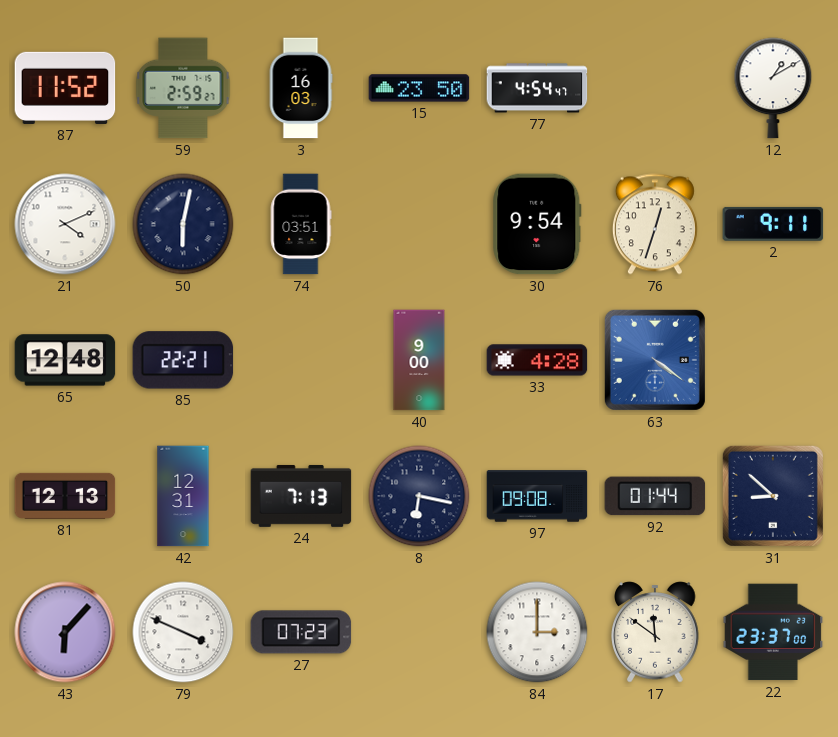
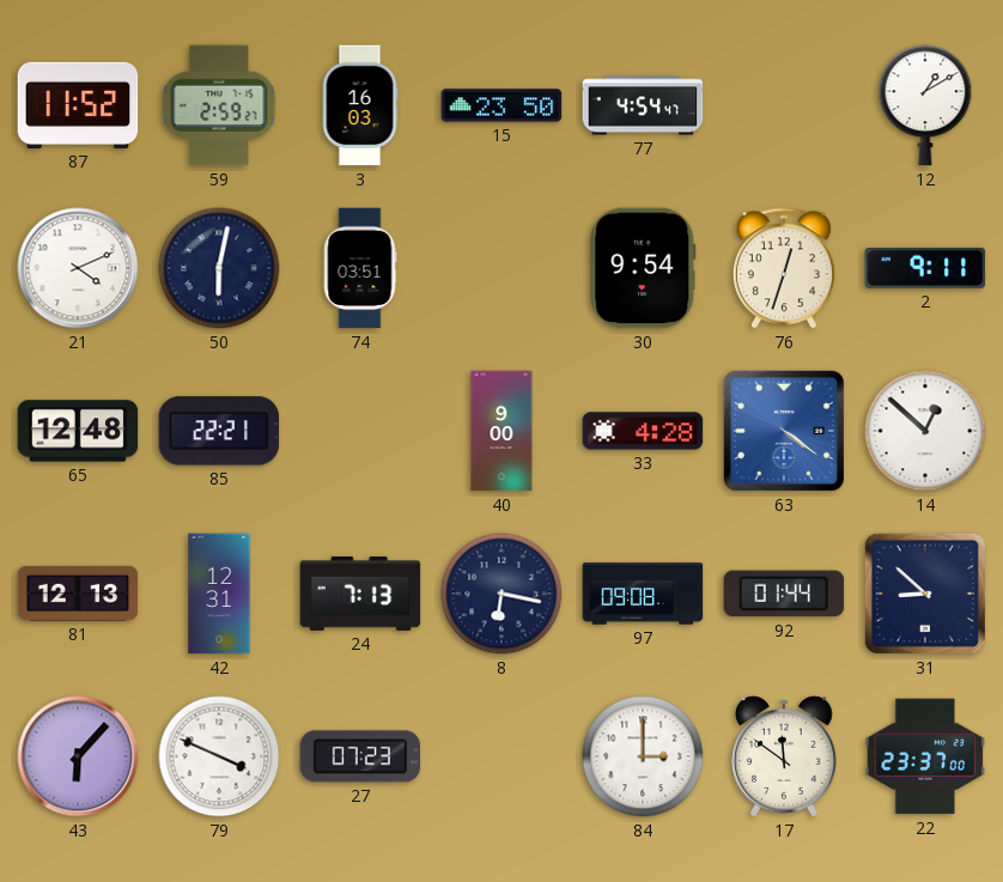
14: none -> 12:52
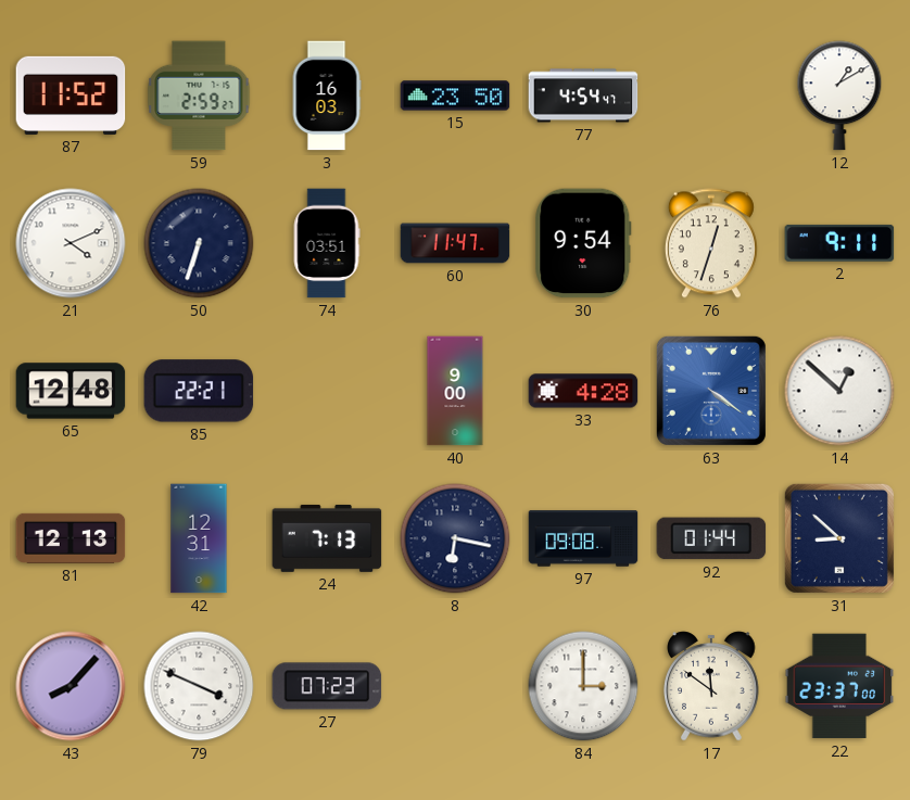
50: 6:02 -> 6:33
60: none -> 11:47
43: 6:07 -> 8:07
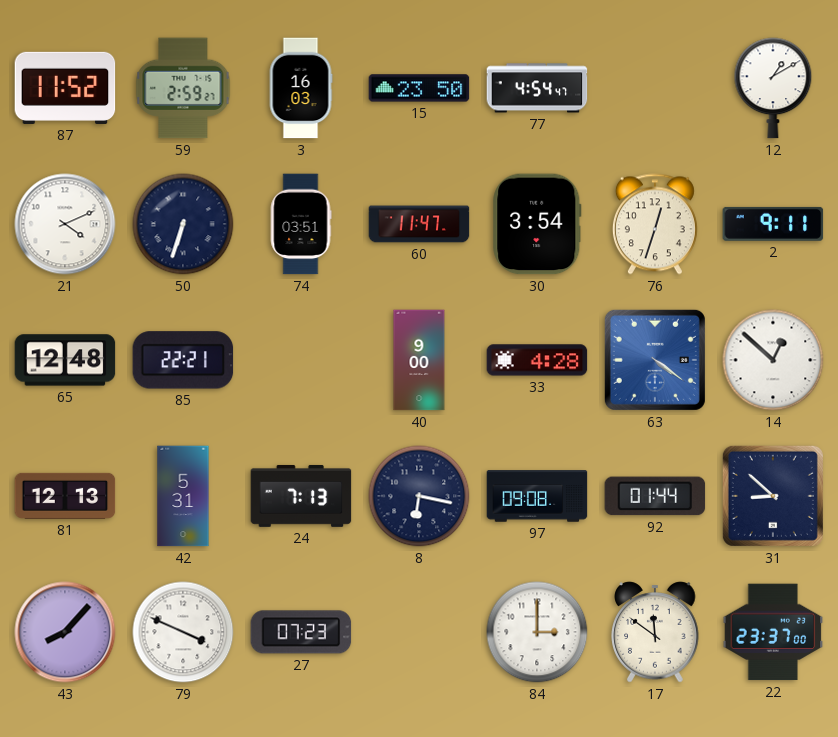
30: 9:54 -> 3:54
42: 12:31 -> 5:31
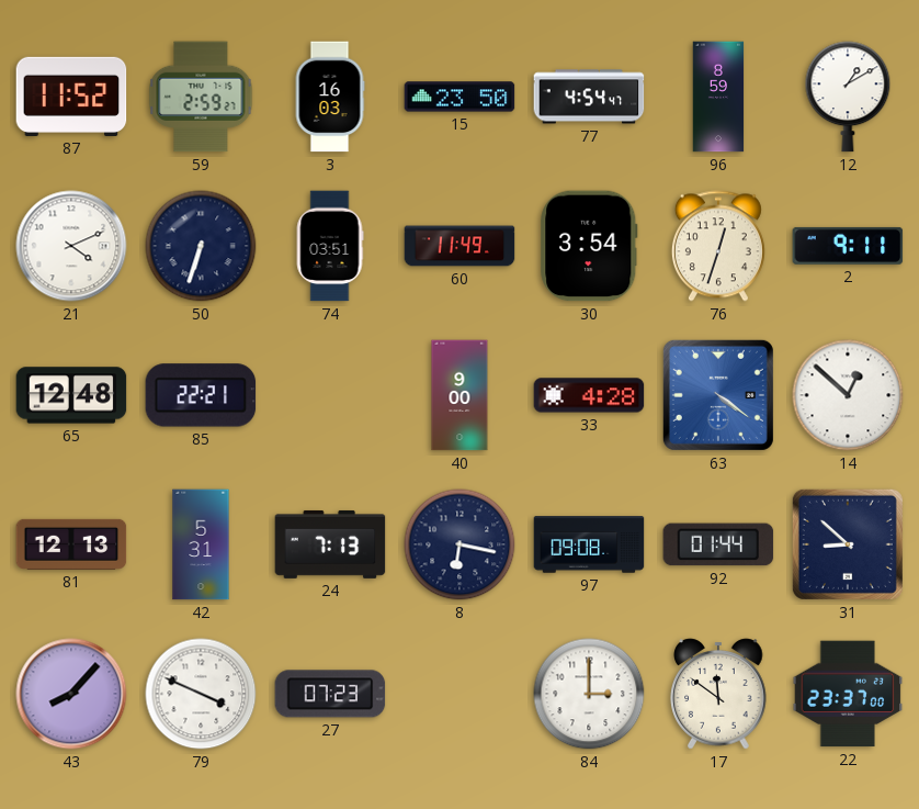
96: none -> 8:59
60: 11:47 -> 11:49
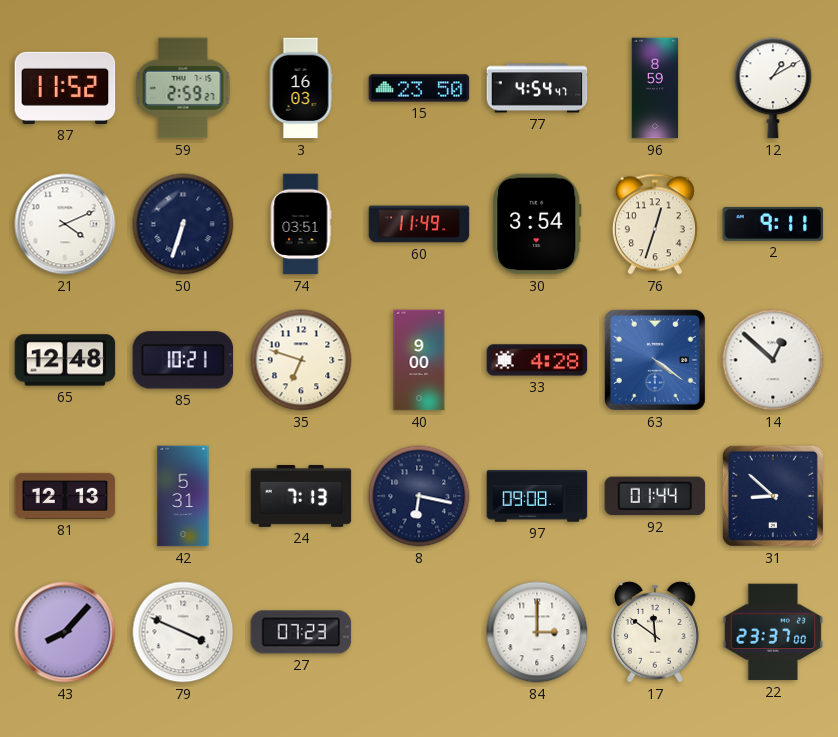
85: 22:21 -> 10:21
35: none -> 6:48
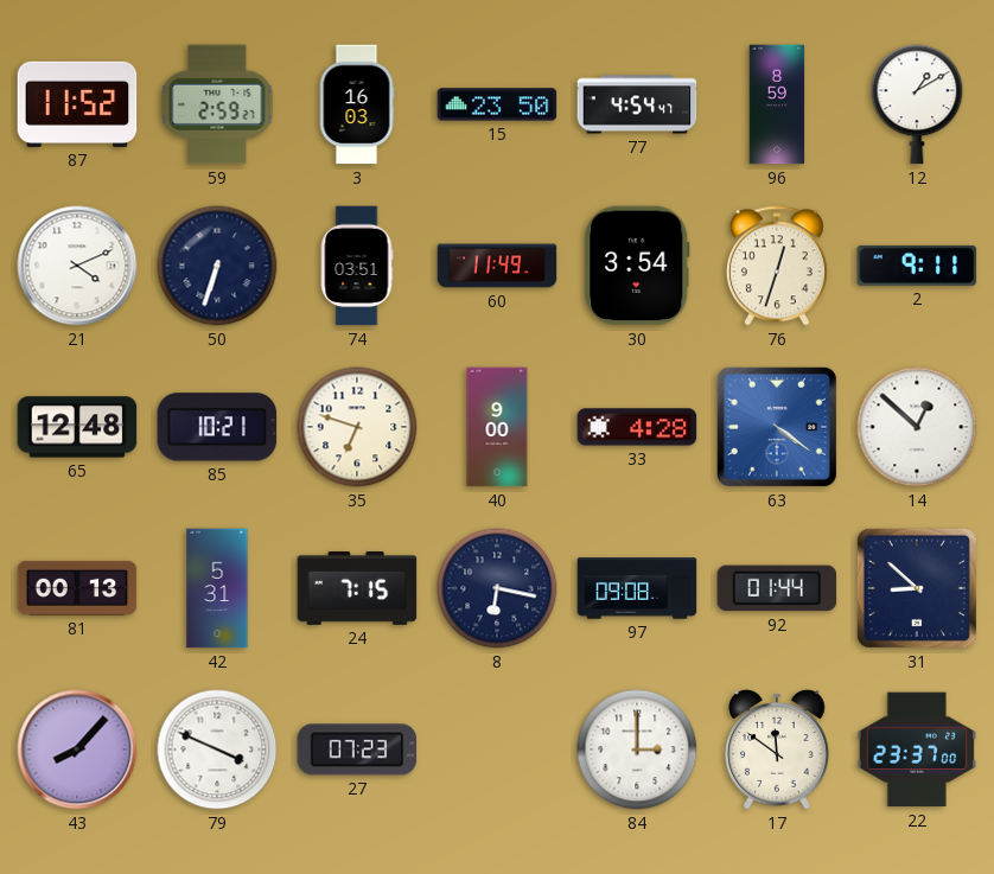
81: 12:13 -> 00:13
24: 7:13 -> 7:15
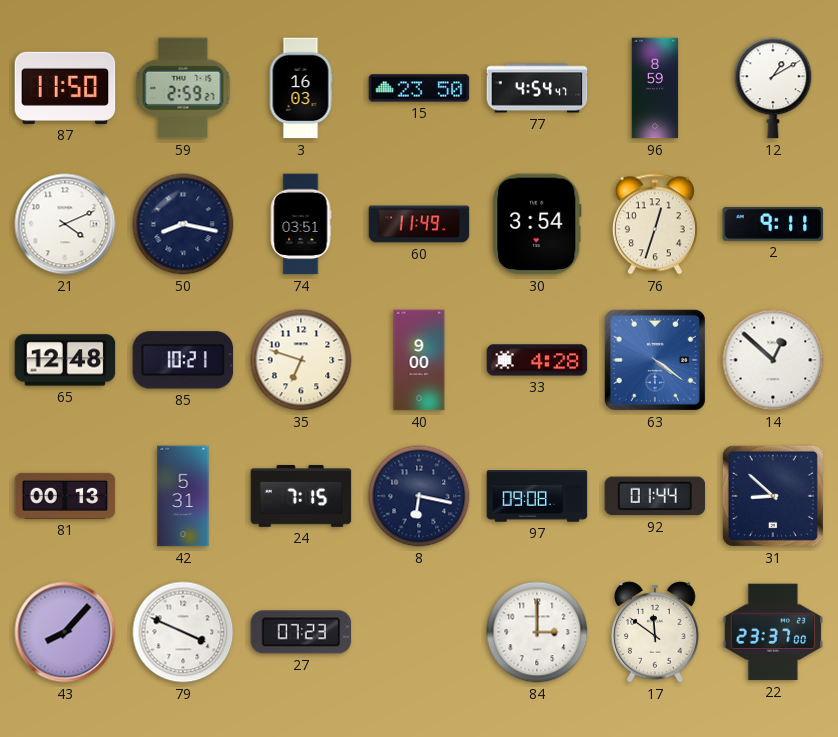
87: 11:52 -> 11:50
50: 6:33 -> 8:17
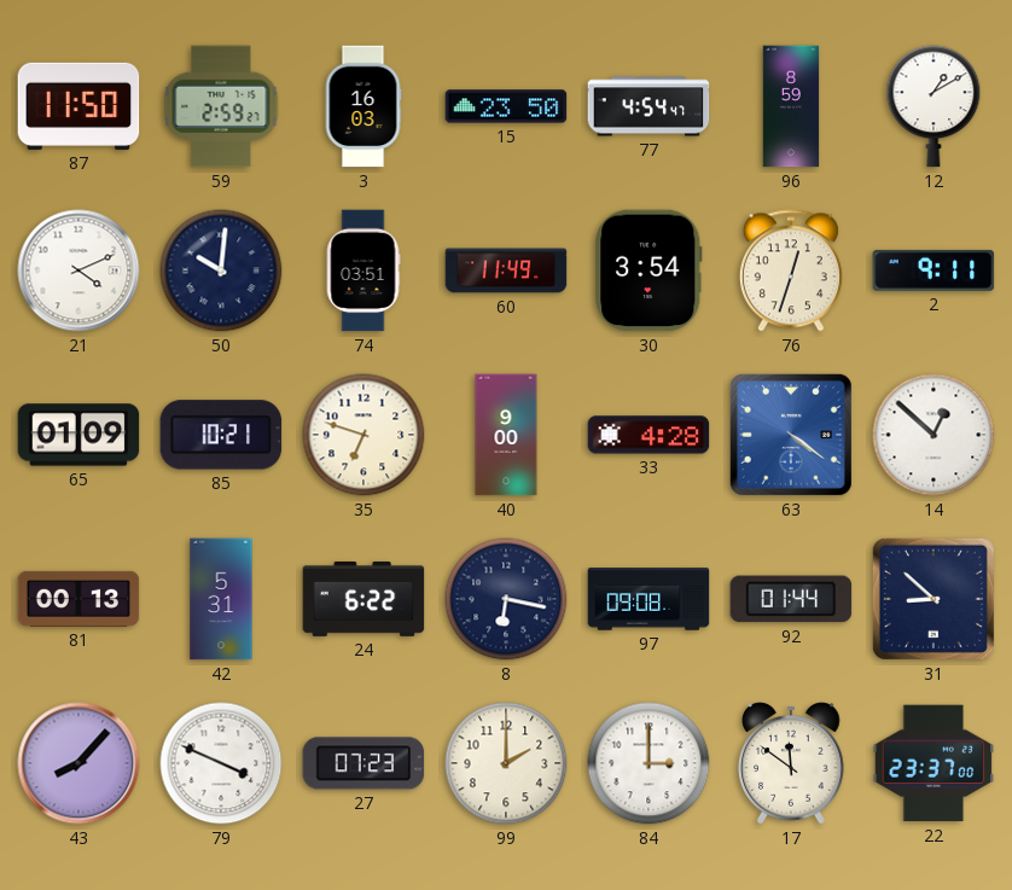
50: 8:17 -> 10:01
65: 12:48 -> 01:09
24: 7:15 -> 6:22
99: none -> 2:00
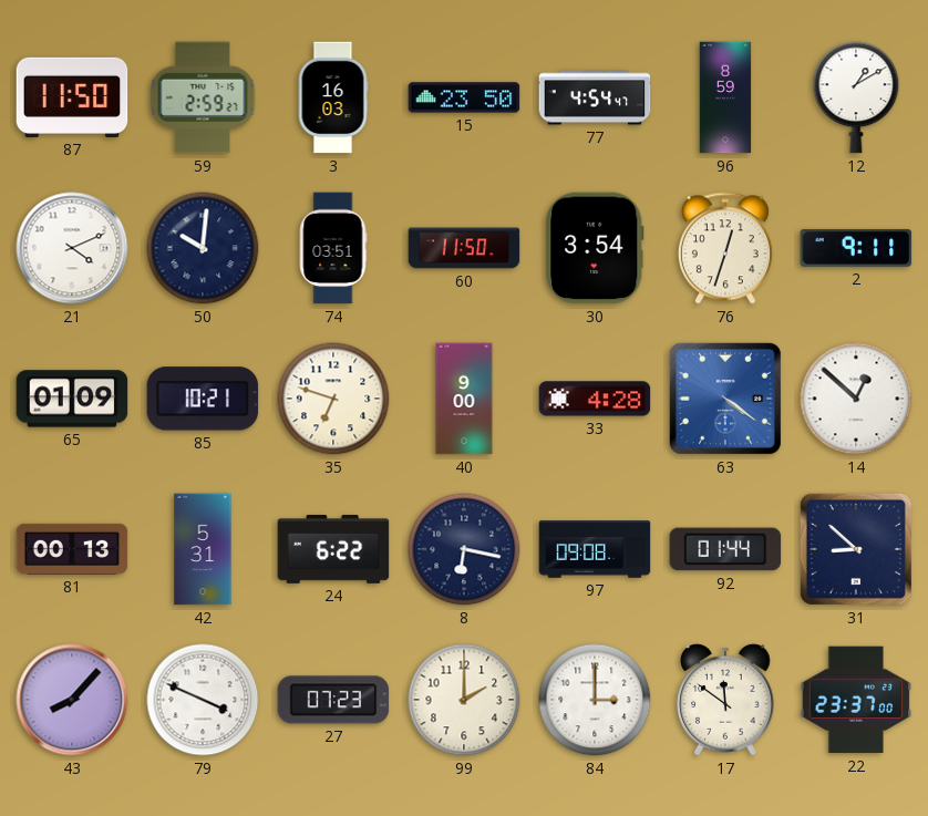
60: 11:49 -> 11:50
